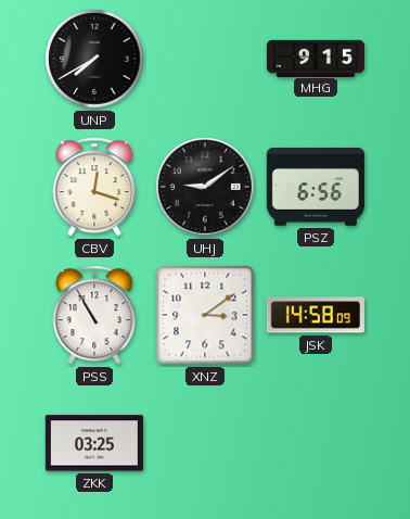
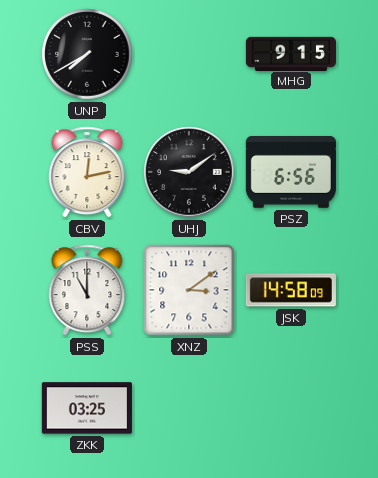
CBV: 12:18 -> 12:13
PSS: 10:55 -> 11:00
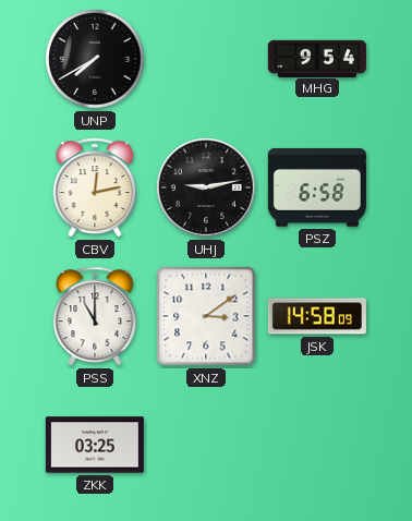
MHG: 9:15 -> 9:54
UHJ: 9:09 -> 9:13
PSZ: 6:56 -> 6:58
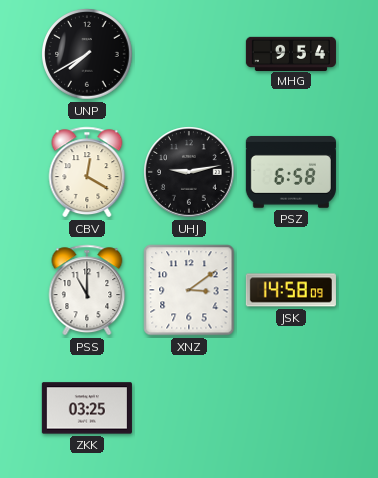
CBV: 12:13 -> 12:20
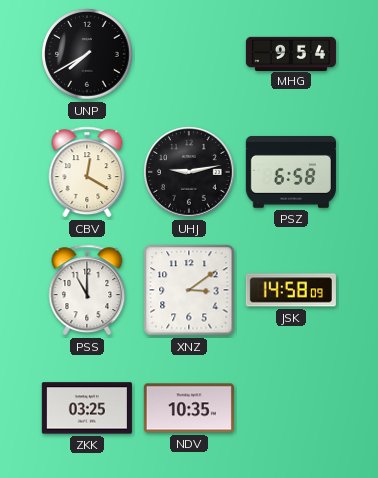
NDV: none -> 10:35
